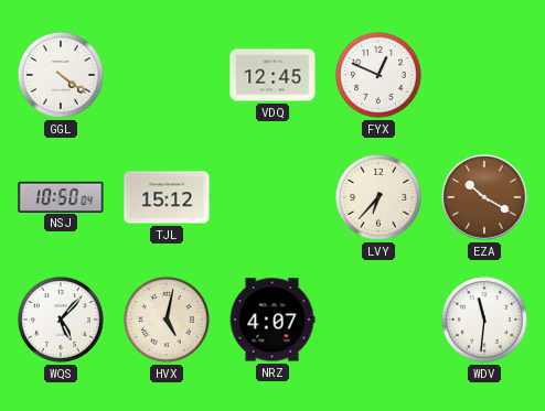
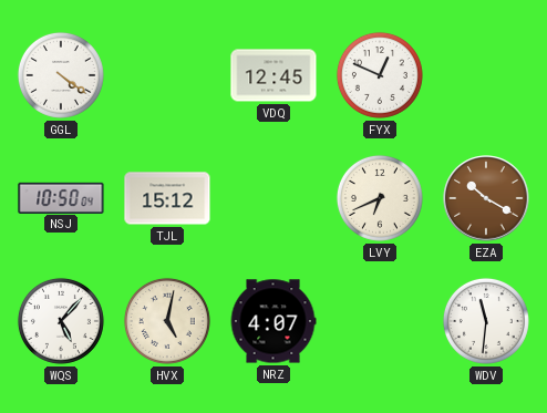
LVY: 6:37 -> 6:41
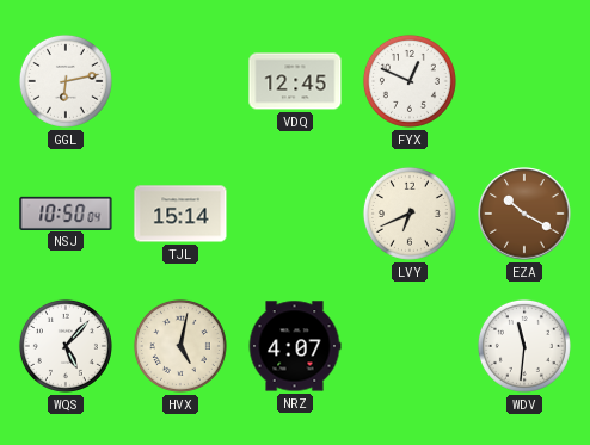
GGL: 4:21 -> 6:13
TJL: 15:12 -> 15:14
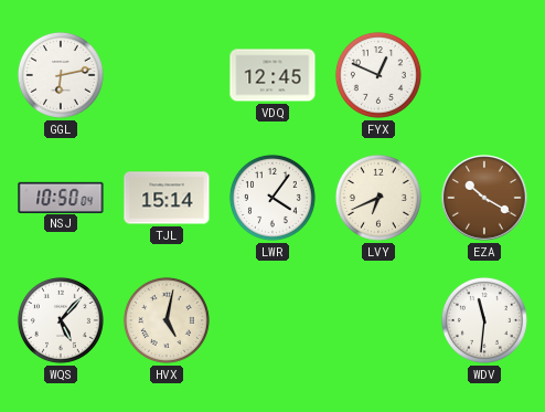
LWR: none -> 4:06
NRZ: 4:07 -> none
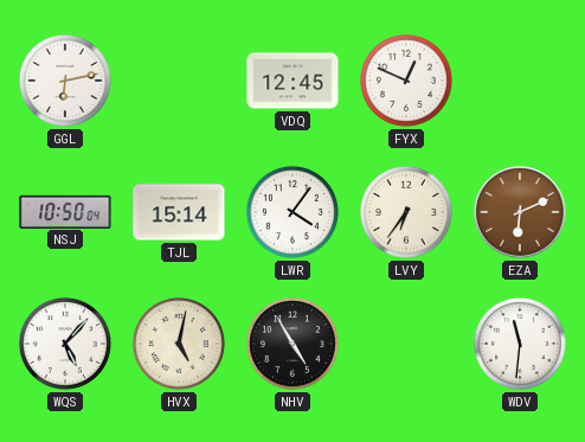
LVY: 6:41 -> 6:36
EZA: 10:20 -> 6:11
NHV: none -> 4:55
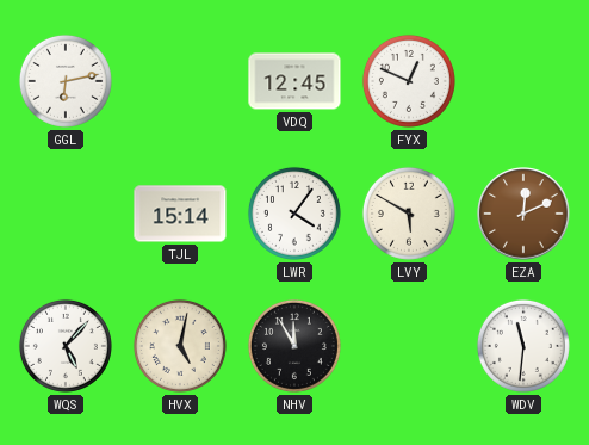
NSJ: 10:50 -> none
LVY: 6:36 -> 5:50
EZA: 6:11 -> 12:11
NHV: 4:55 -> 11:55
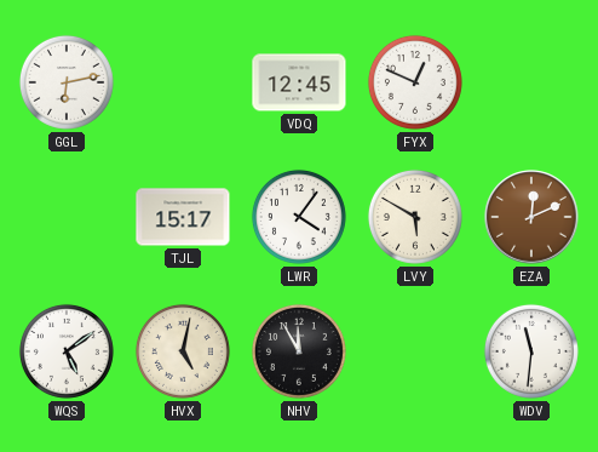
TJL: 15:14 -> 15:17
WQS: 5:07 -> 5:09
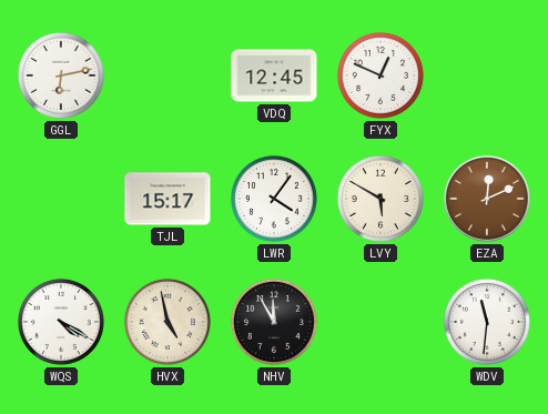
WQS: 5:09 -> 4:20
HVX: 5:02 -> 4:58
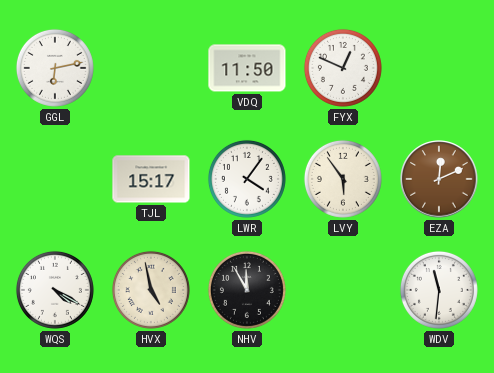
VDQ: 12:45 -> 11:50
LVY: 5:50 -> 5:54
